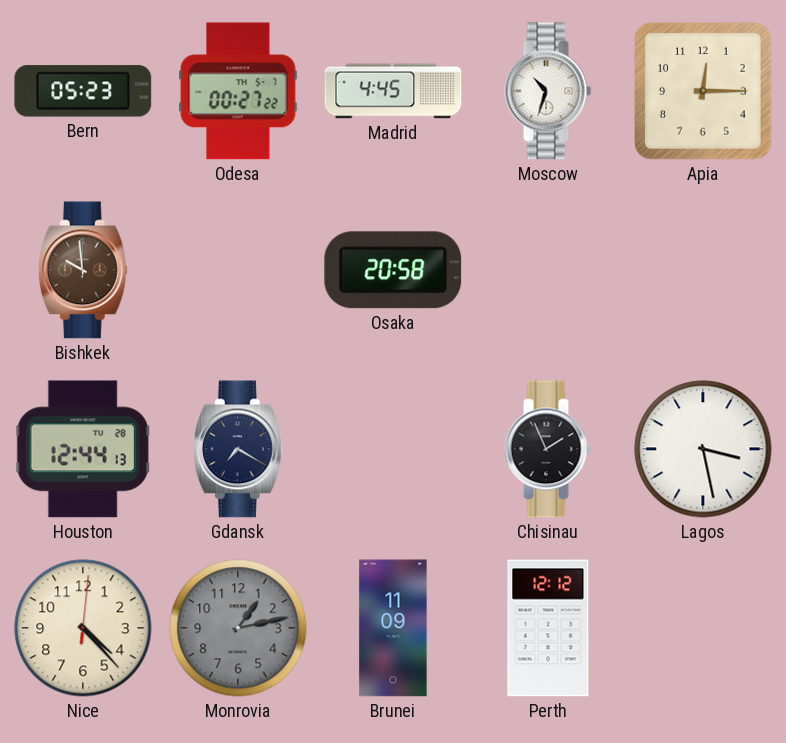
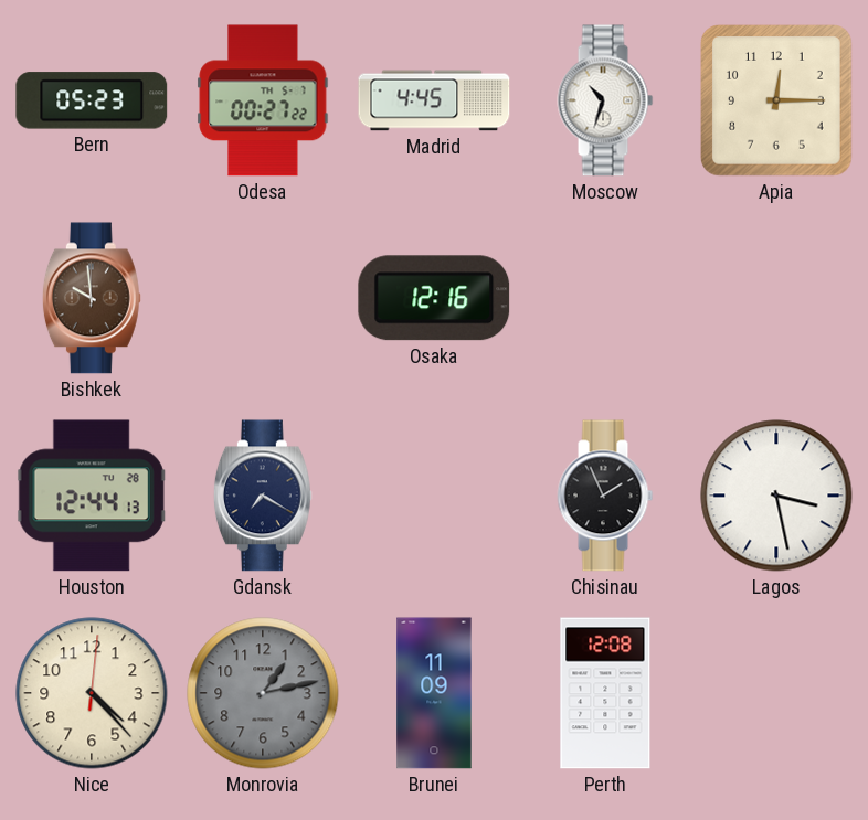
Osaka: 20:58 -> 12:16
Perth: 12:12 -> 12:08
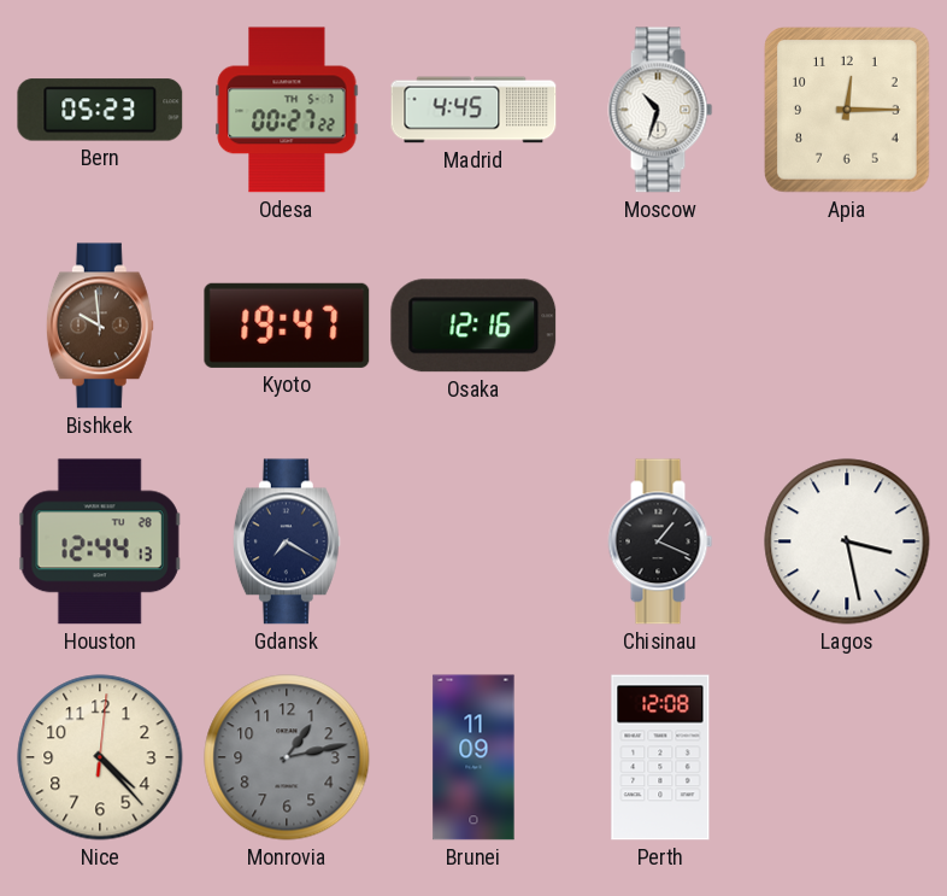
Kyoto: none -> 19:47
Chisinau: 1:56 -> 1:19
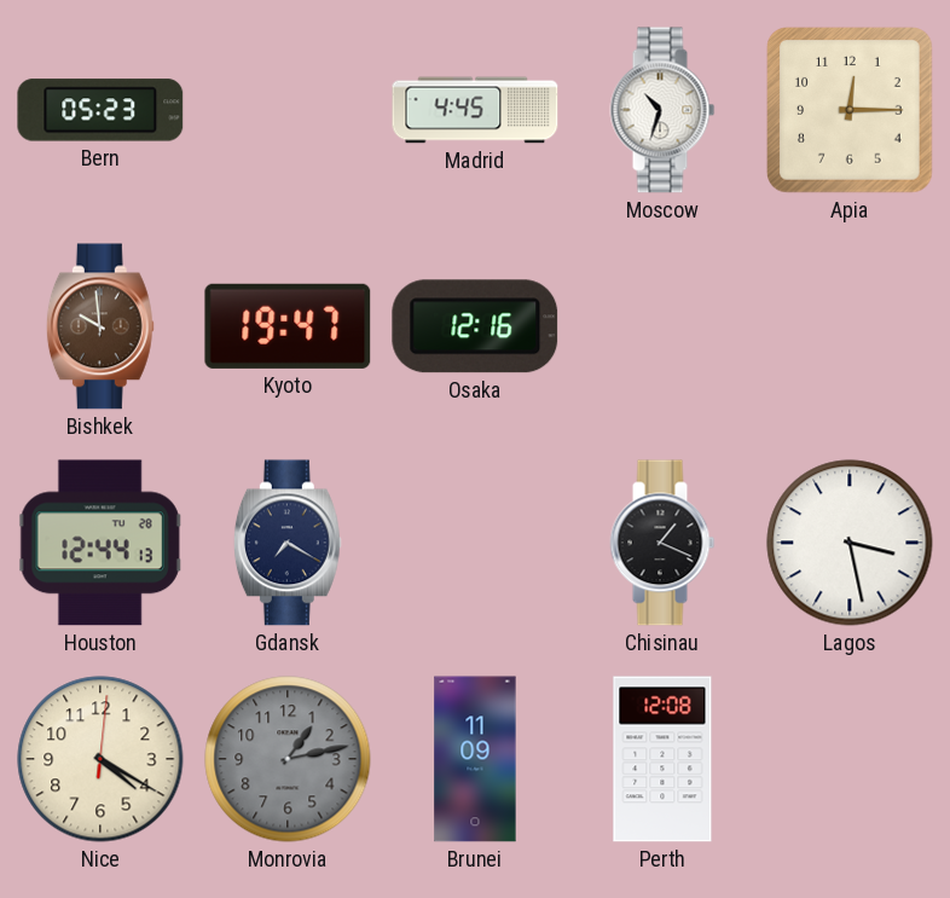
Odesa: 00:27 -> none
Nice: 4:23 -> 4:20
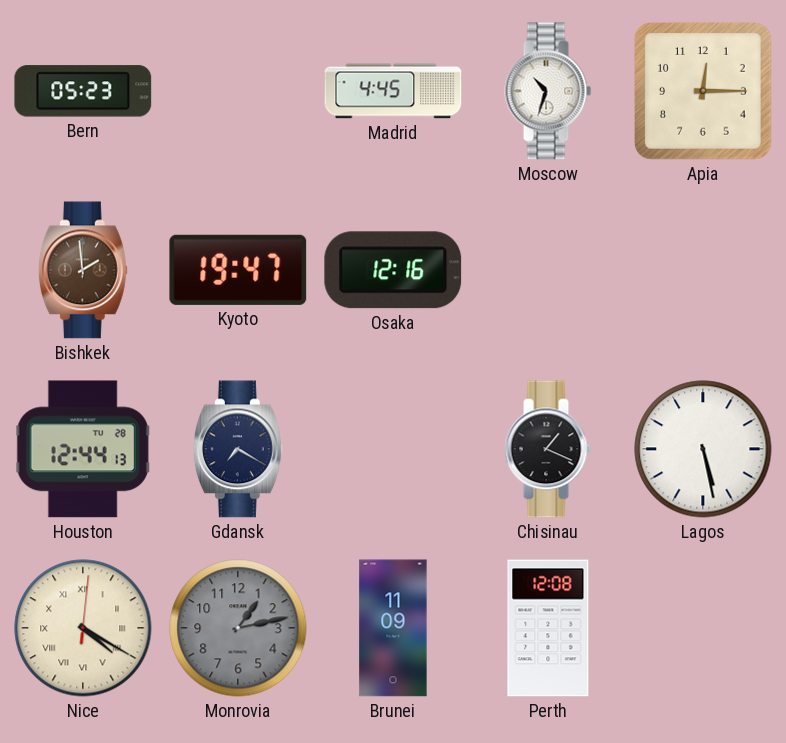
Bishkek: 9:59 -> 1:59
Lagos: 3:28 -> 5:28
Nice numerals: Arabic -> Roman
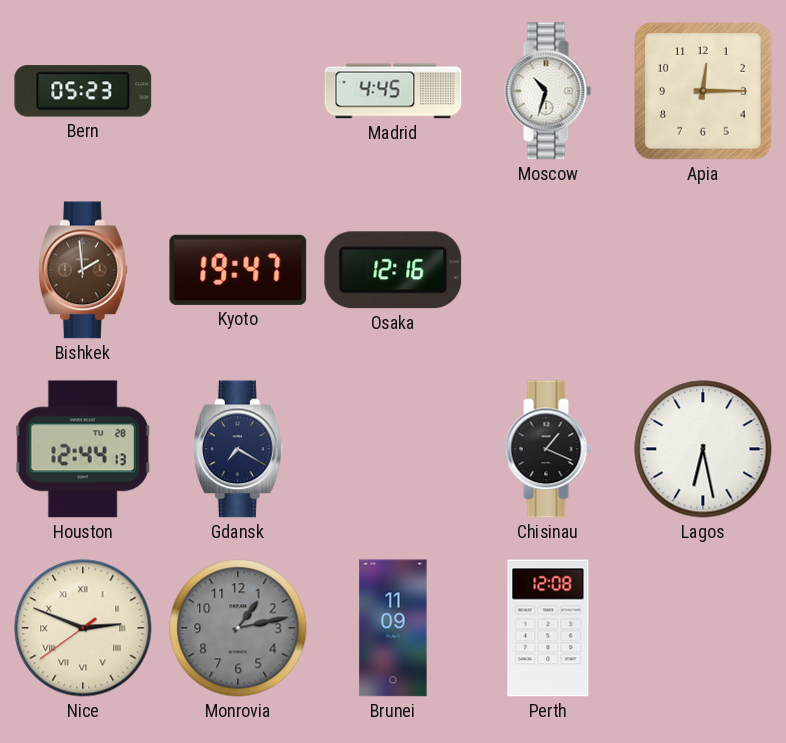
Lagos: 5:28 -> 6:28
Nice: 4:20 -> 2:48
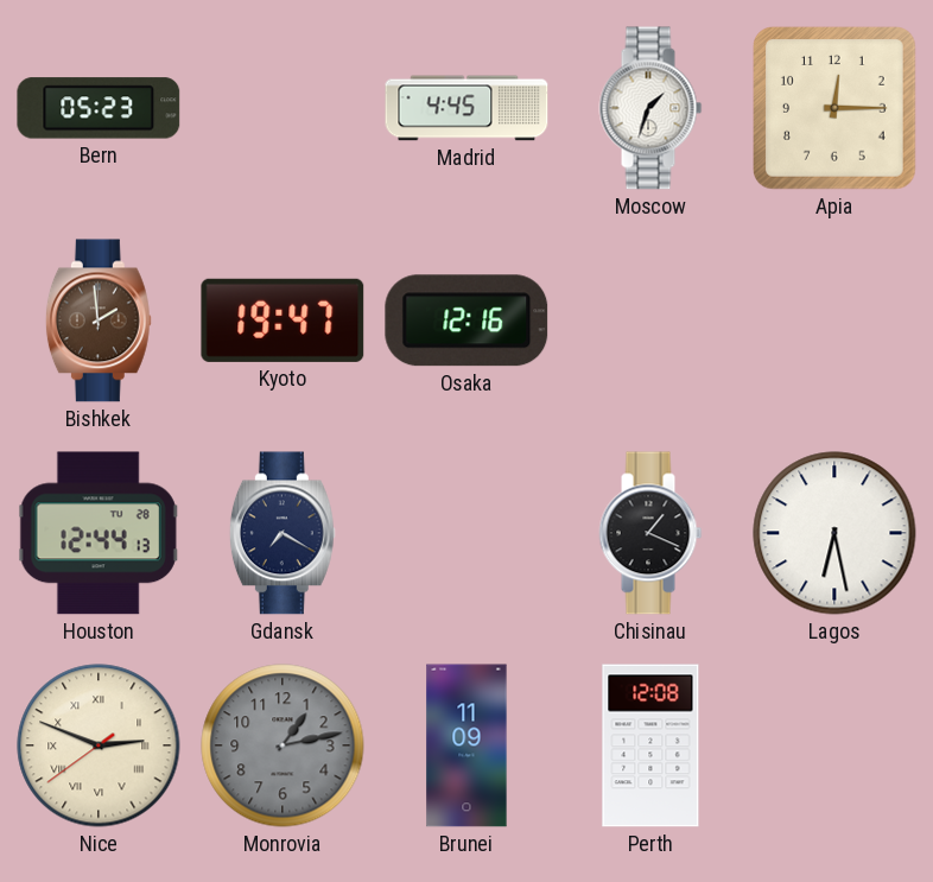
Moscow: 10:33 -> 1:33
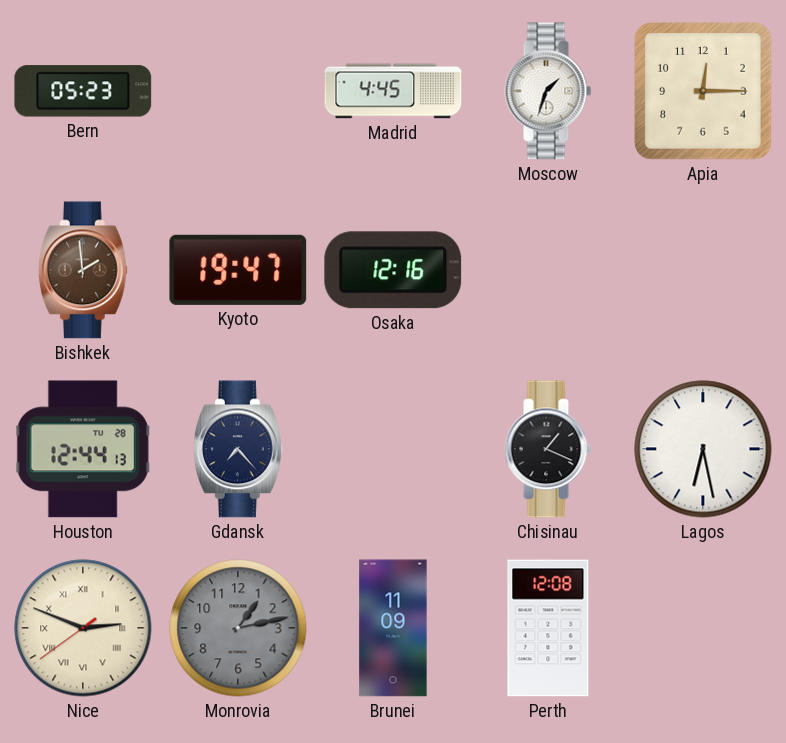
Gdansk: 7:20 -> 7:23
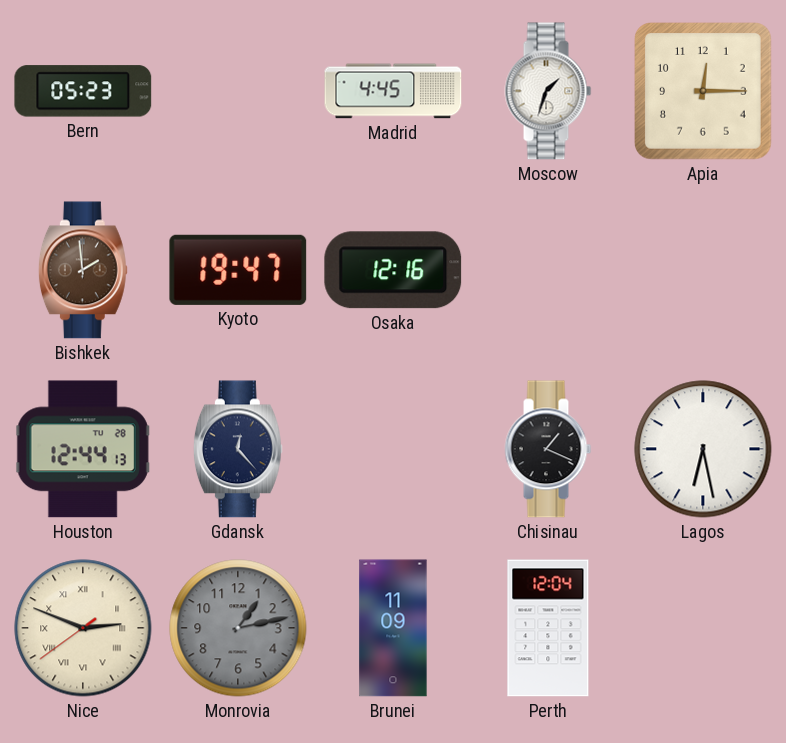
Gdansk: 7:23 -> 12:23
Perth: 12:08 -> 12:04
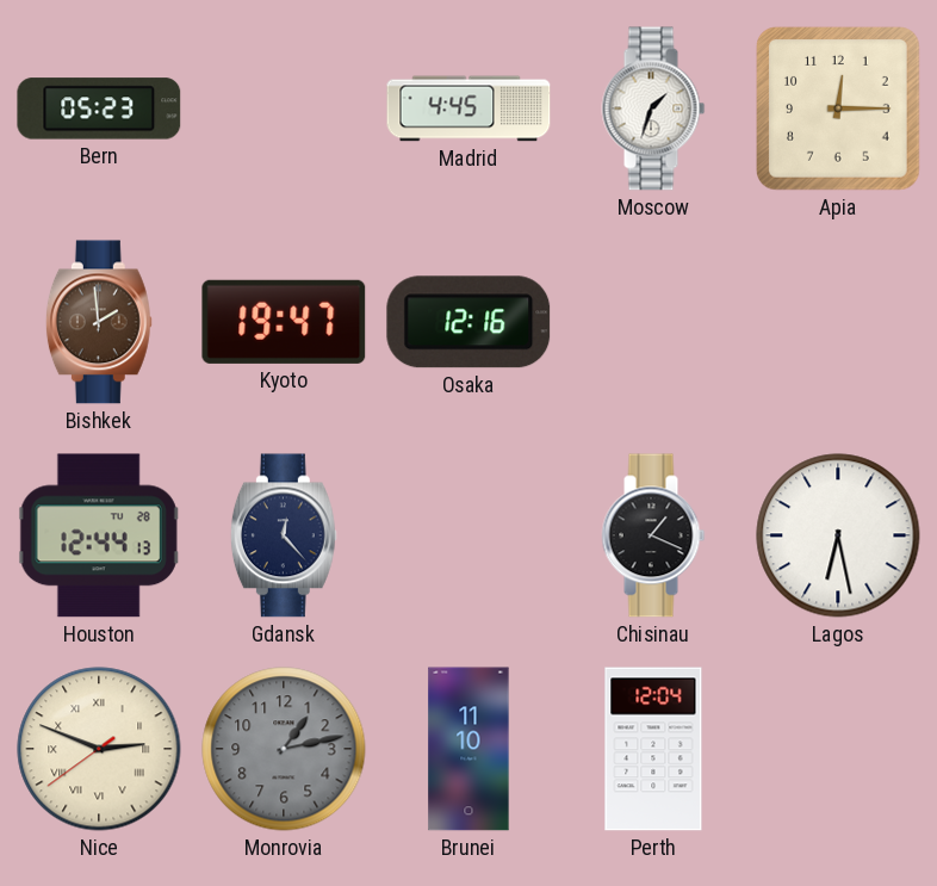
Brunei: 11:09 -> 11:10
